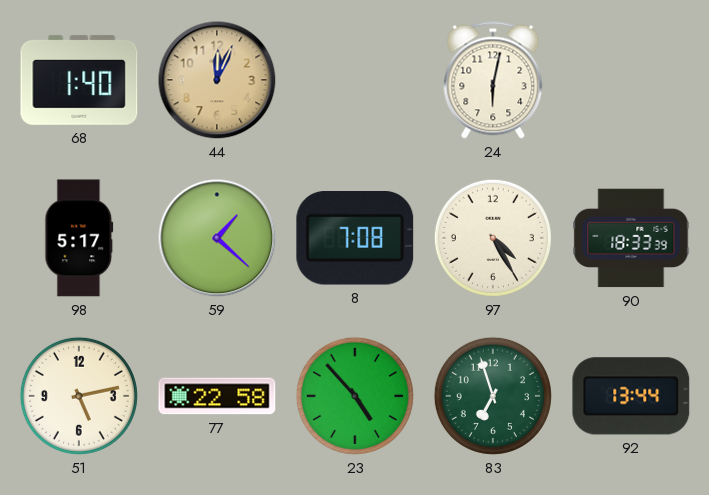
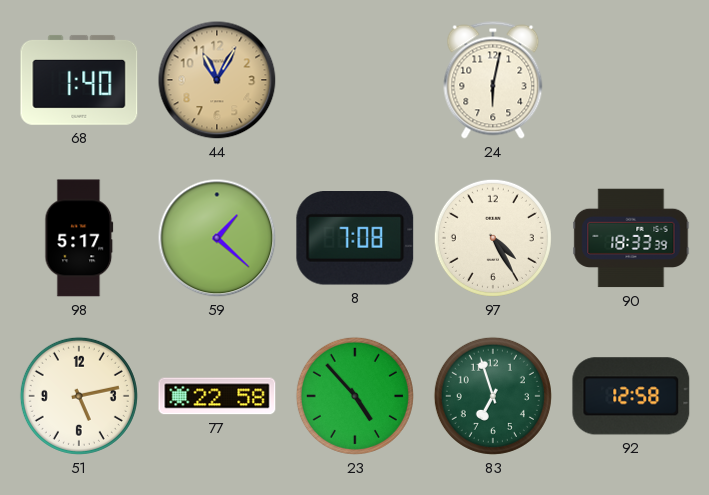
44: 12:04 -> 11:05
92: 13:44 -> 12:58
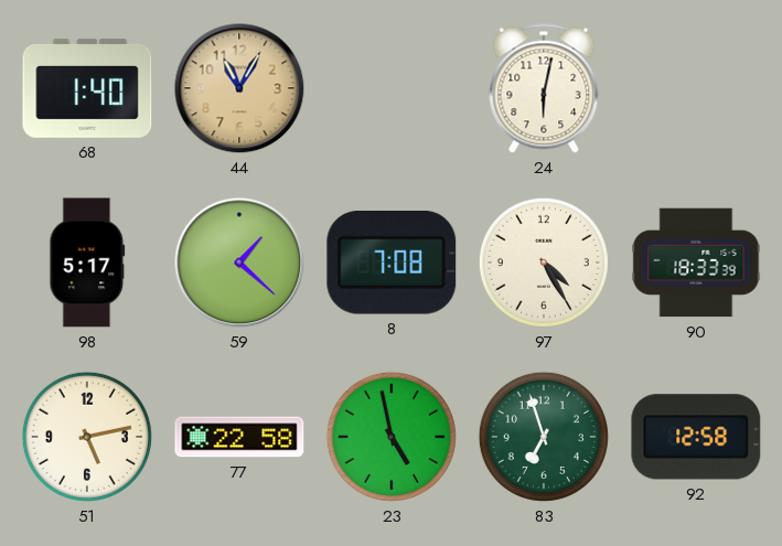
23: 4:53 -> 4:58
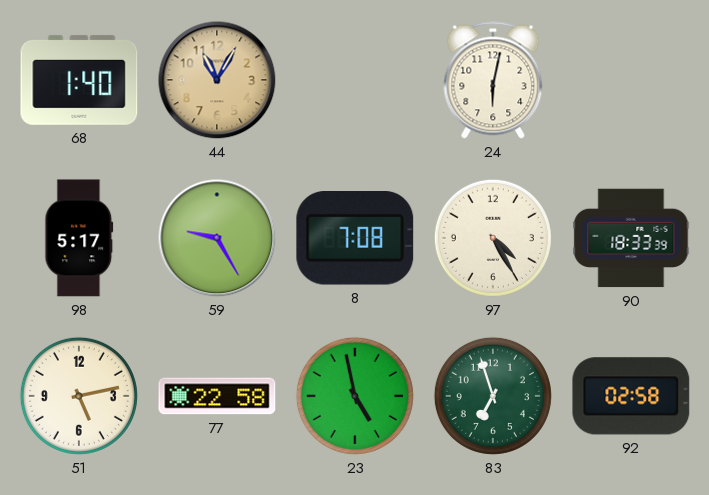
59: 1:22 -> 9:25
92: 12:58 -> 02:58
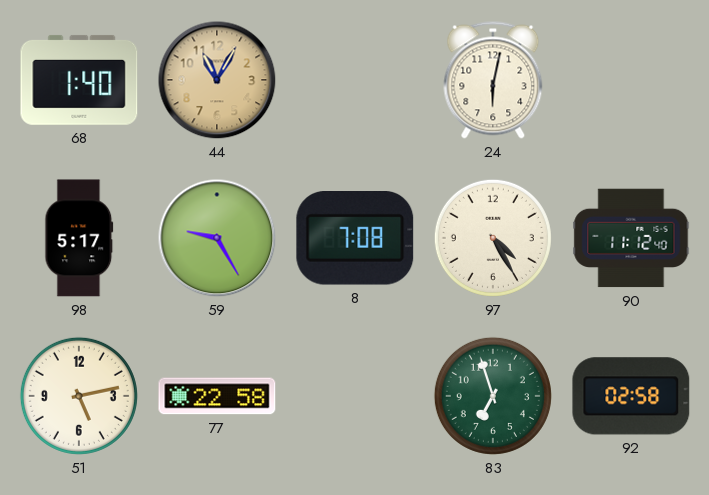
90: 18:33 -> 11:12
23: 4:58 -> none
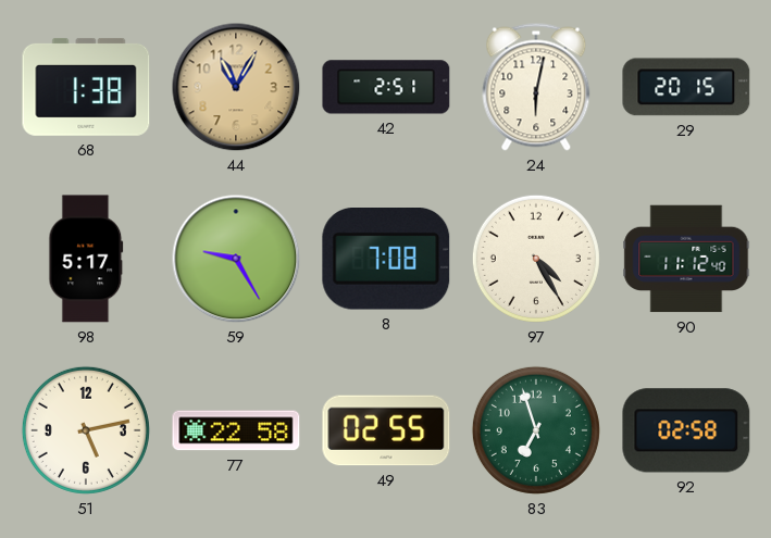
68: 1:40 -> 1:38
42: none -> 2:51
29: none -> 20:15
49: none -> 02:55
